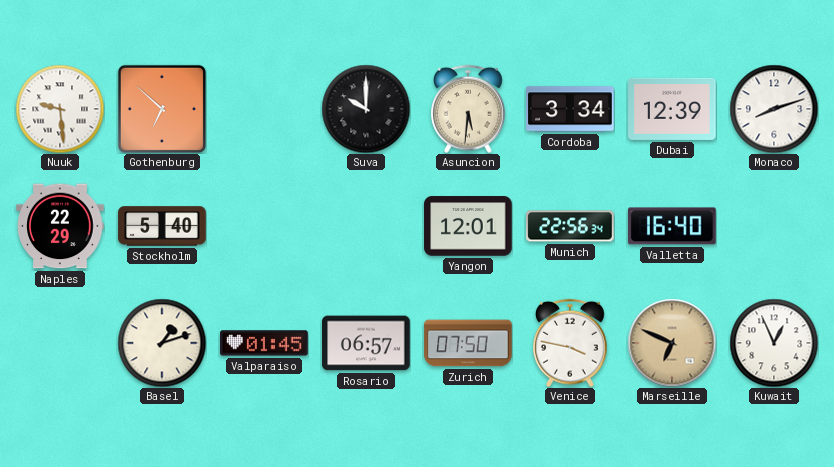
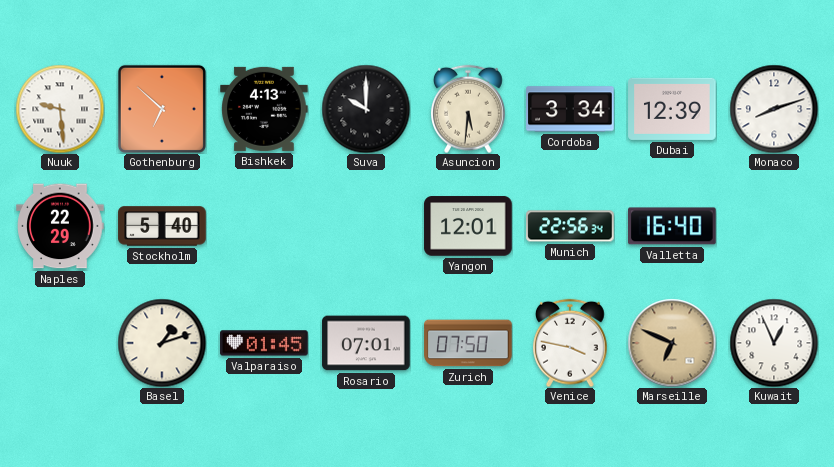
Bishkek: none -> 4:13
Rosario: 06:57 -> 07:01
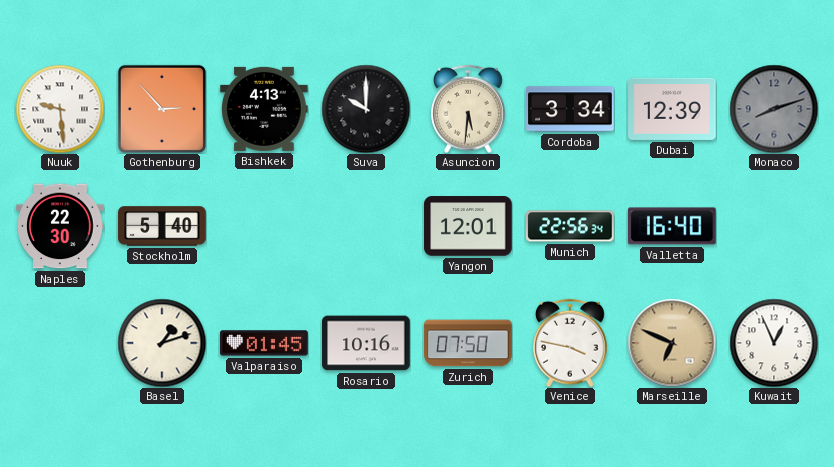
Gothenburg: 6:52 -> 2:53
Monaco dial: white -> grey
Naples: 22:29 -> 22:30
Rosario: 07:01 -> 10:16
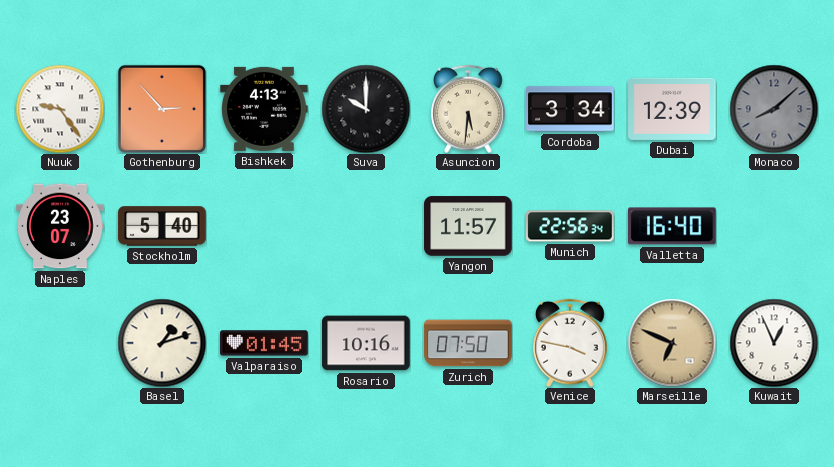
Nuuk: 9:29 -> 9:24
Monaco: 8:12 -> 8:08
Naples: 22:30 -> 23:07
Yangon: 12:01 -> 11:57
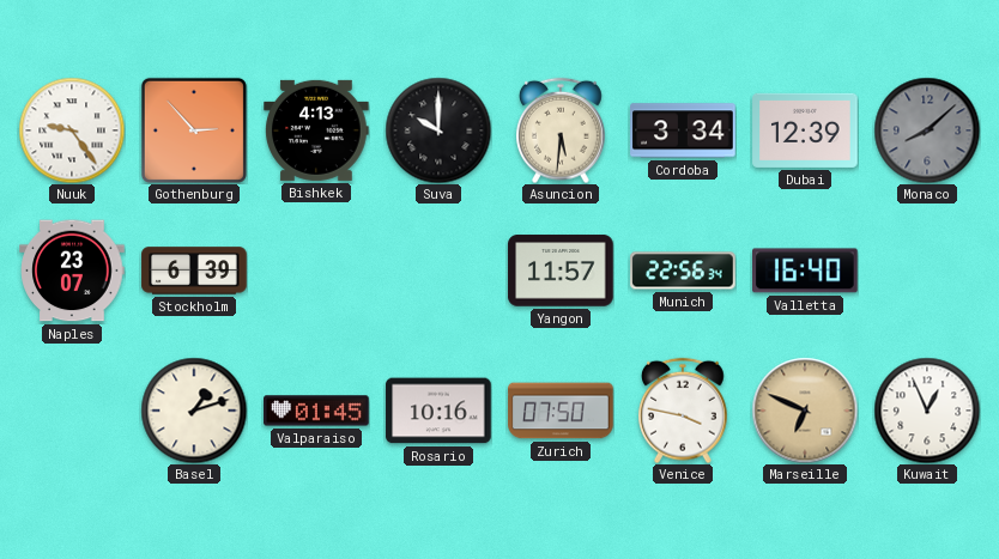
Stockholm: 5:40 -> 6:39
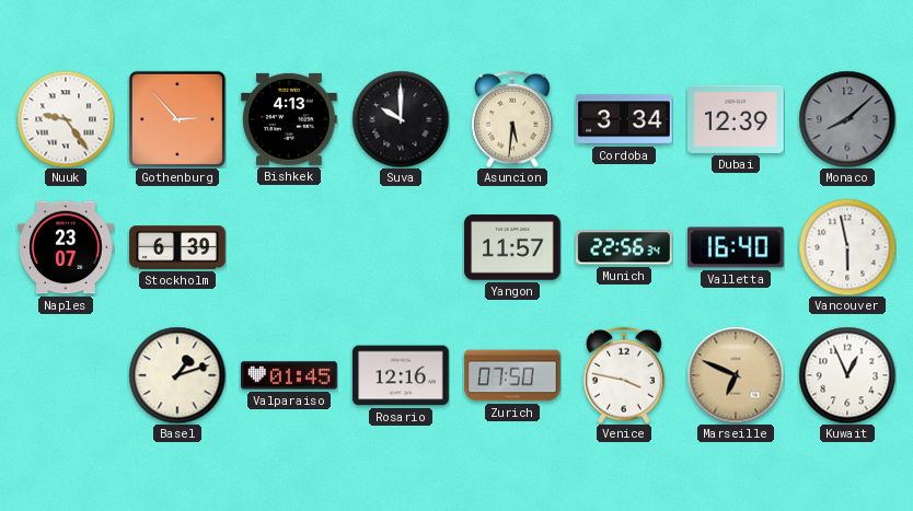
Vancouver: none -> 5:58
Rosario: 10:16 -> 12:16
